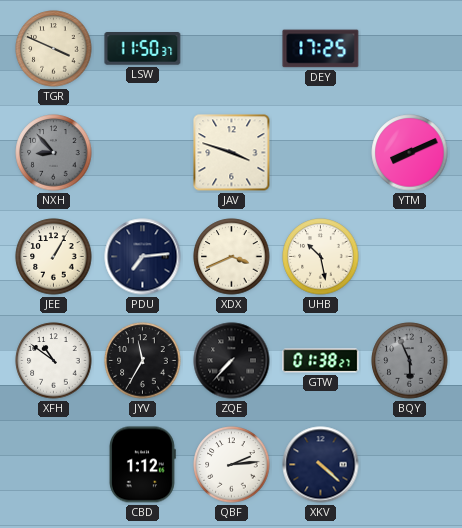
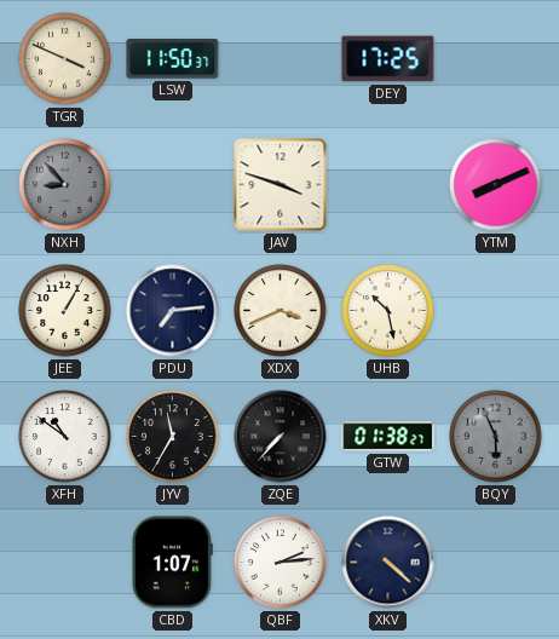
CBD: 1:12 -> 1:07
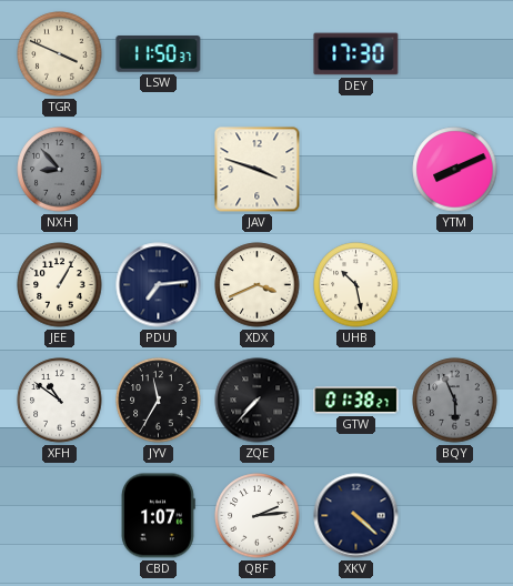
DEY: 17:25 -> 17:30
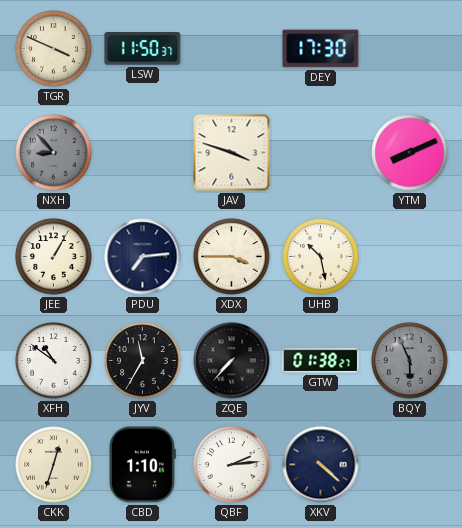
XDX: 3:41 -> 3:45
CKK: none -> 12:33
CBD: 1:07 -> 1:10
